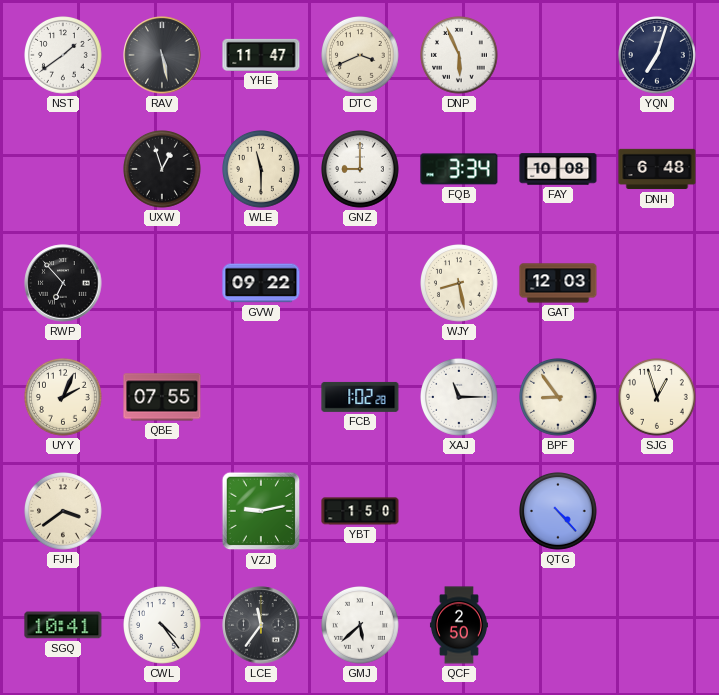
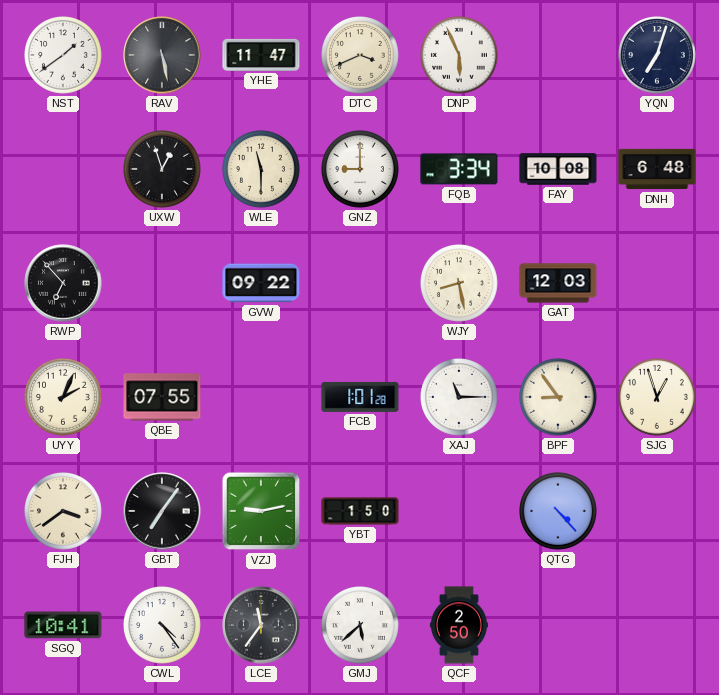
FCB: 1:02 -> 1:01
GBT: none -> 7:06
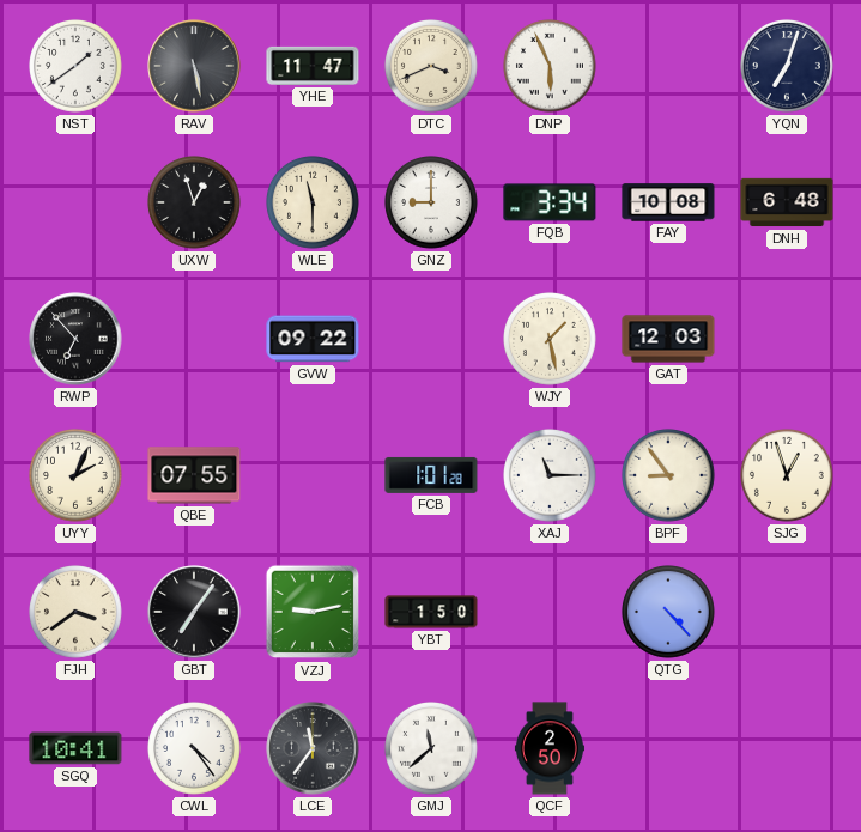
WJY: 8:28 -> 1:28
GMJ: 5:38 -> 11:38
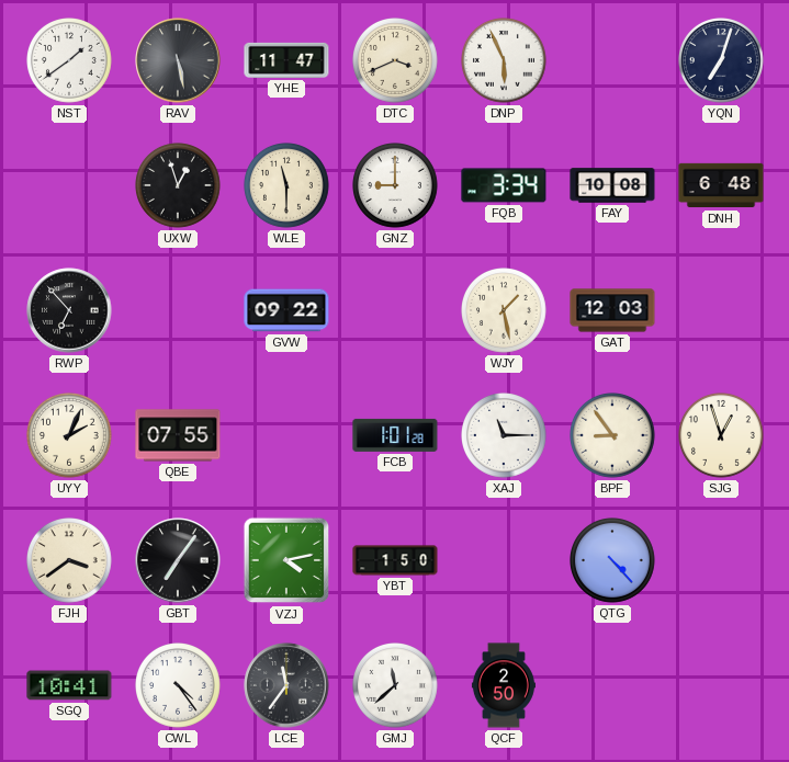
VZJ: 9:13 -> 4:13
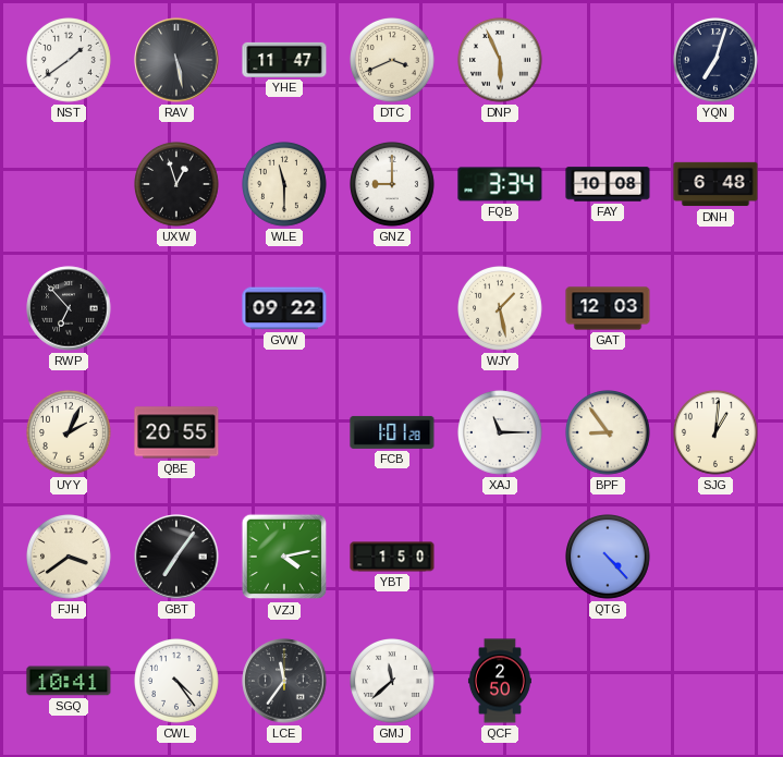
QBE: 07:55 -> 20:55
SJG: 12:57 -> 1:01
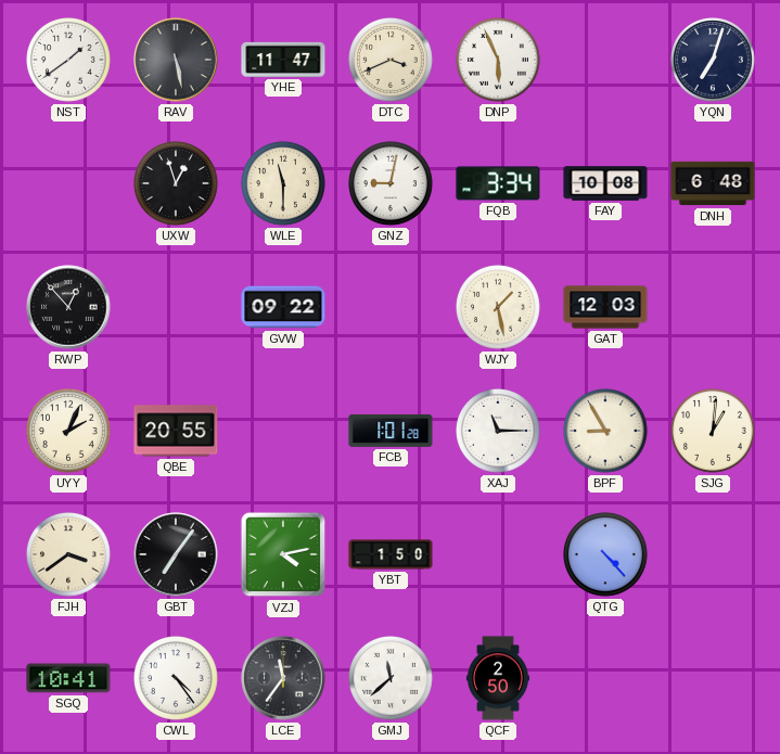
GNZ: 9:00 -> 9:02
RWP: 6:53 -> 12:53
BPF: 8:54 -> 8:55
